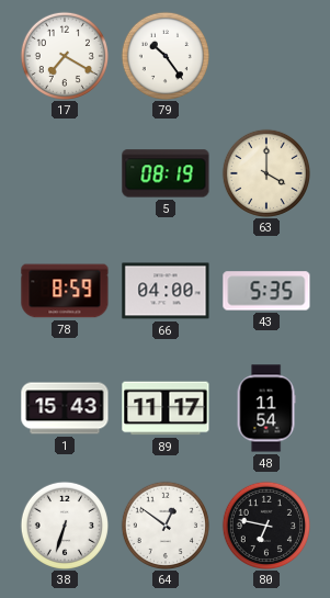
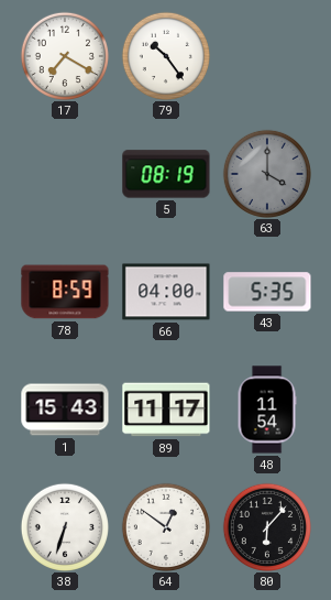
63 dial: cream -> grey
80: 6:47 -> 6:07
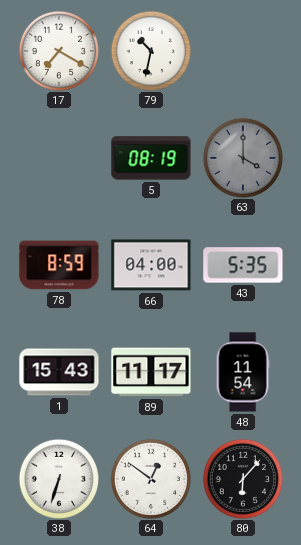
79: 10:24 -> 10:32
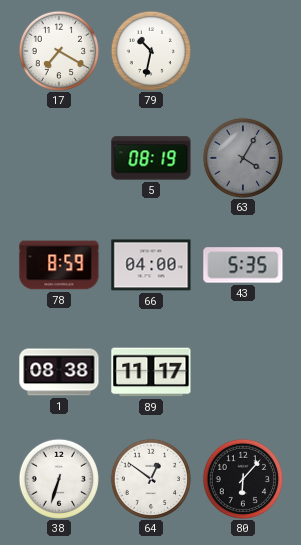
63: 4:00 -> 4:05
1: 15:43 -> 08:38
48: 11:54 -> none
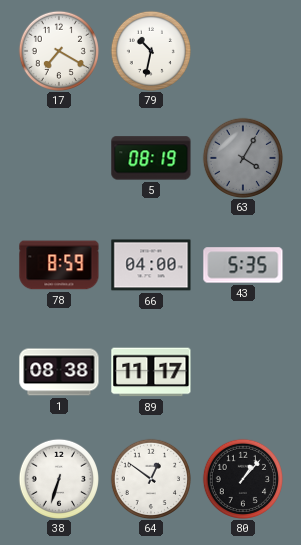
80: 6:07 -> 1:07
